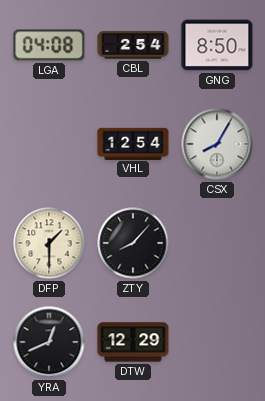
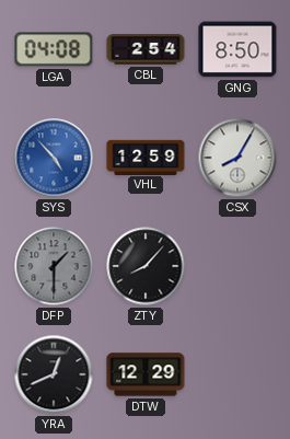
SYS: none -> 4:53
VHL: 12:54 -> 12:59
DFP dial: cream -> grey
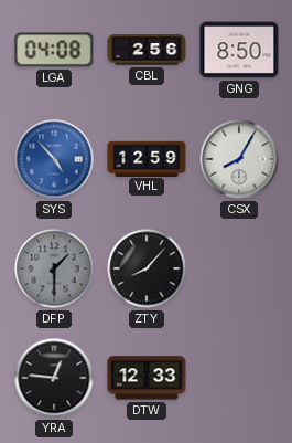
CBL: 2:54 -> 2:56
YRA: 12:41 -> 12:46
DTW: 12:29 -> 12:33
